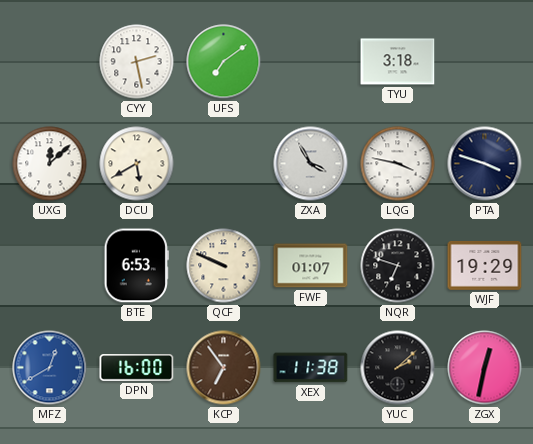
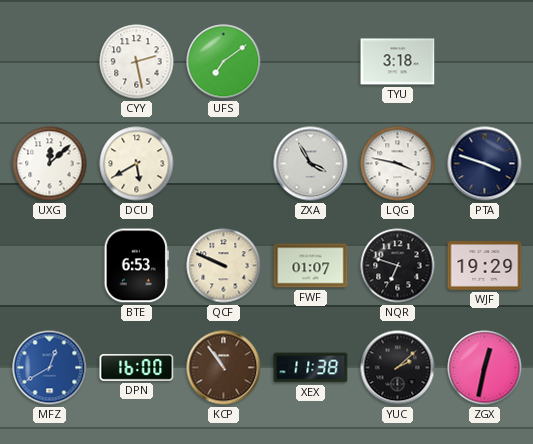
KCP: 6:54 -> 10:54
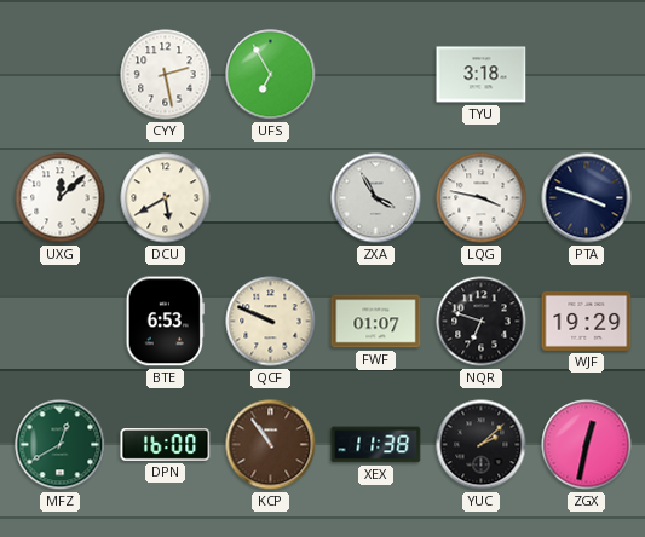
UFS: 7:09 -> 6:55
MFZ dial: blue -> green
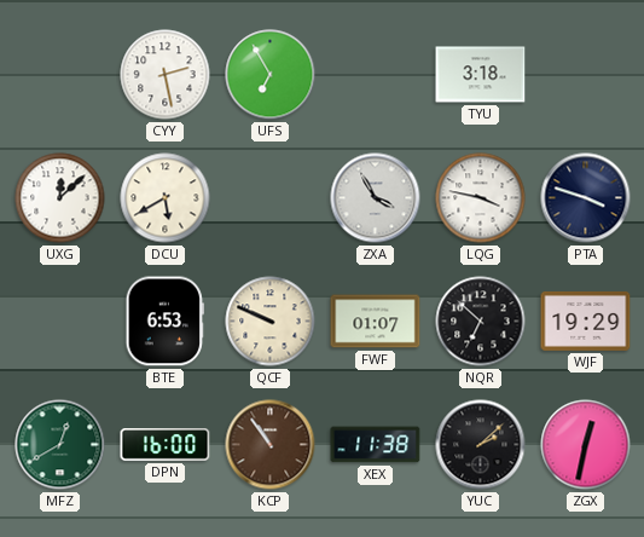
NQR: 6:48 -> 6:52
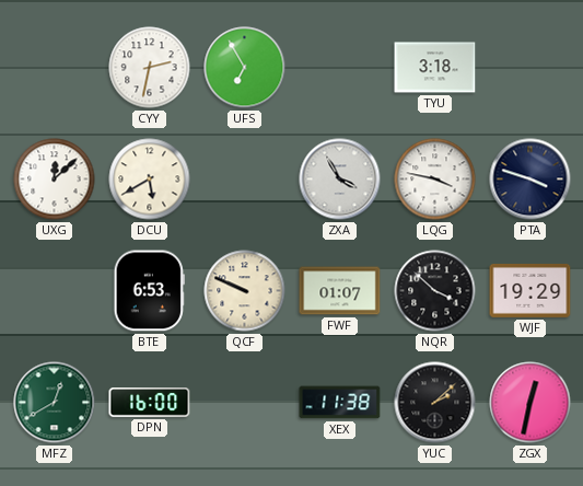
CYY: 2:28 -> 2:32
NQR: 6:52 -> 3:52
KCP: 10:54 -> none
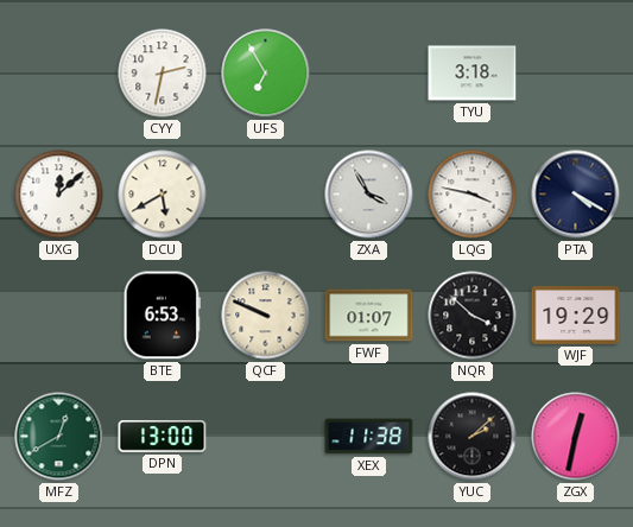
PTA: 3:48 -> 4:20
DPN: 16:00 -> 13:00
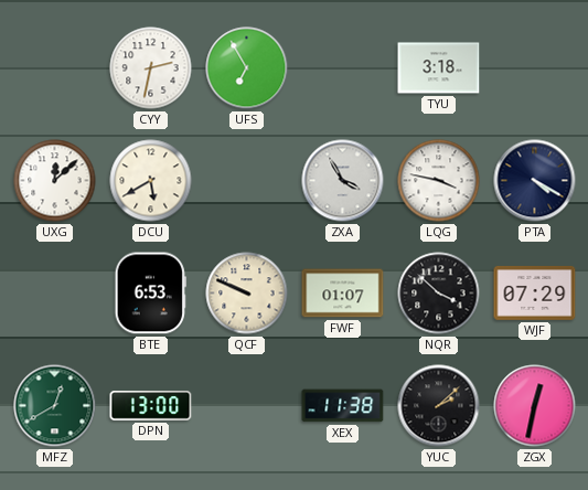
WJF: 19:29 -> 07:29
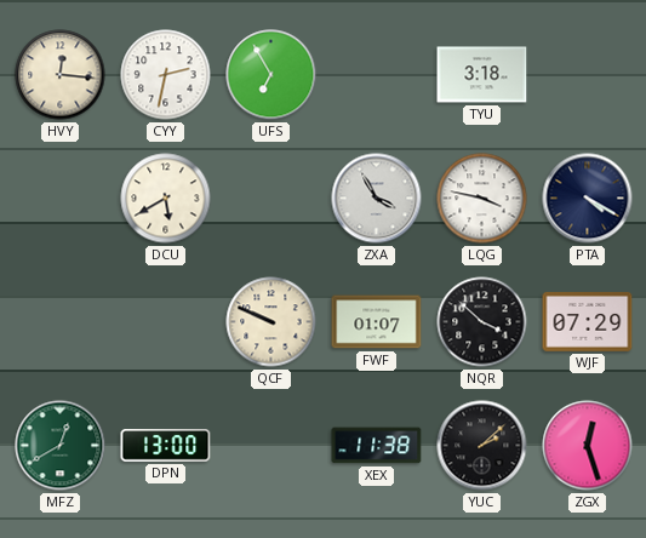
HVY: none -> 12:16
UXG: 12:08 -> none
BTE: 6:53 -> none
ZGX: 12:32 -> 12:27
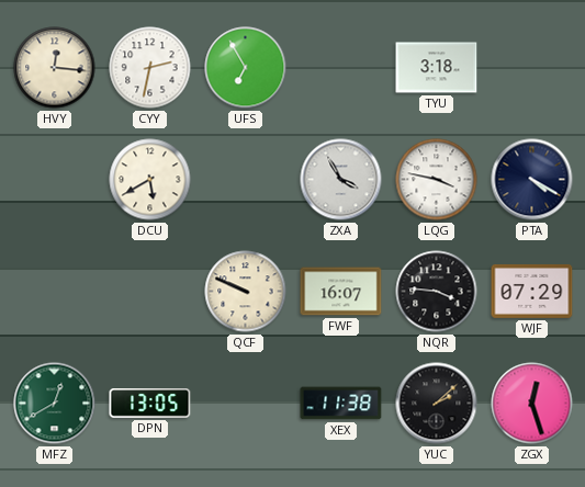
FWF: 01:07 -> 16:07
NQR: 3:52 -> 3:46
DPN: 13:00 -> 13:05
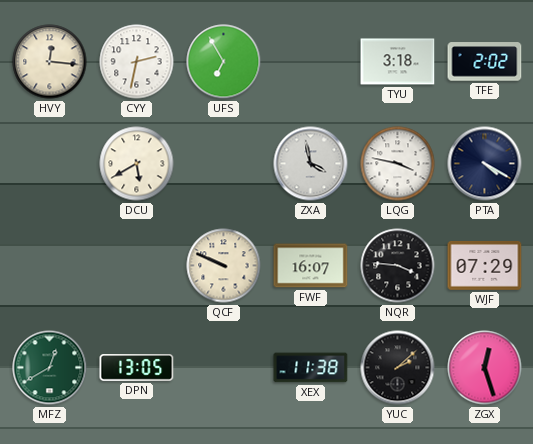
TFE: none -> 2:02
ZXA: 3:55 -> 3:58
